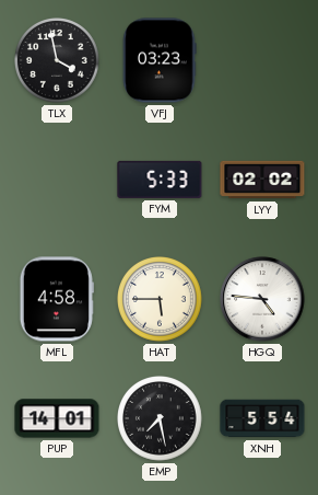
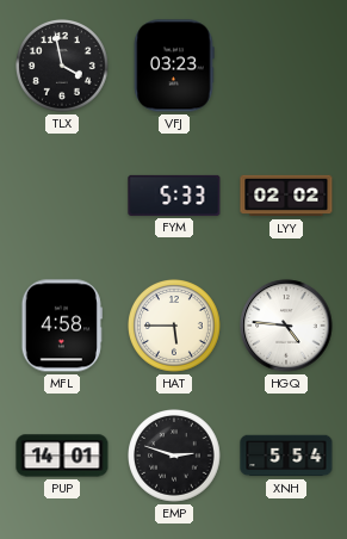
EMP: 7:28 -> 2:48
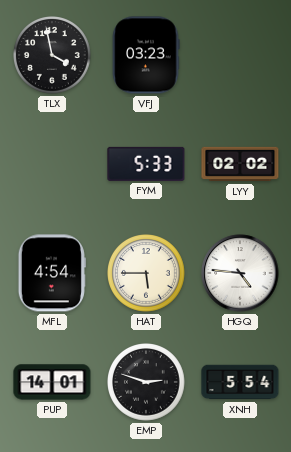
MFL: 4:58 -> 4:54
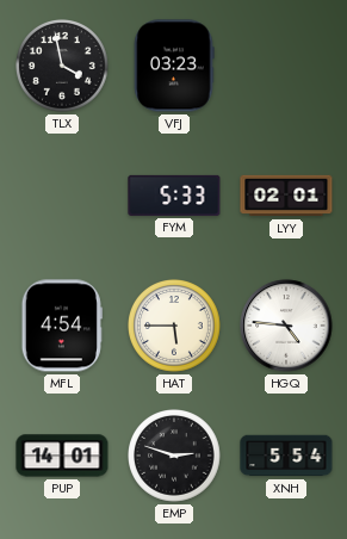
LYY: 02:02 -> 02:01
